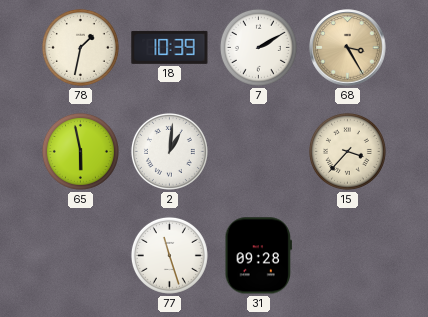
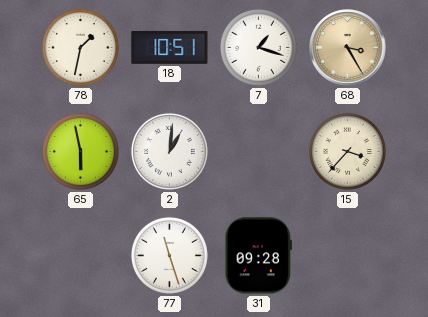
18: 10:39 -> 10:51
7: 2:10 -> 1:18
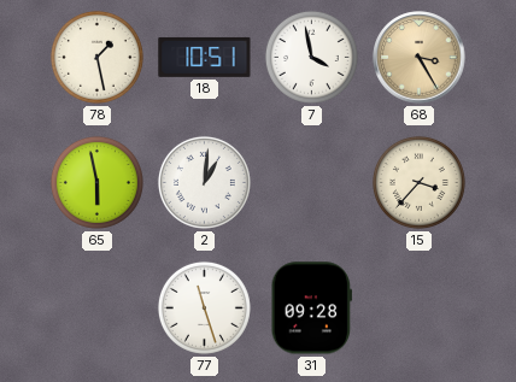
78: 1:32 -> 1:28
7: 1:18 -> 3:58
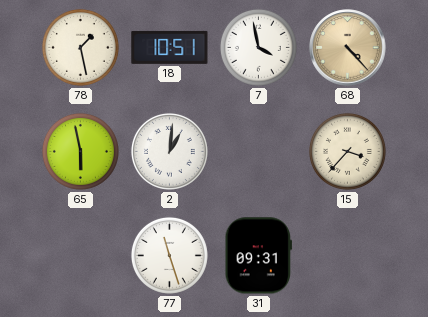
68: 3:25 -> 4:23
31: 09:28 -> 09:31
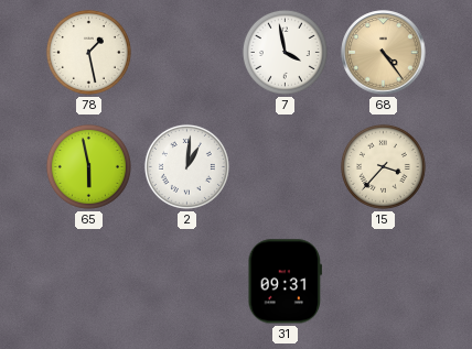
18: 10:51 -> none
68: 4:23 -> 4:24
77: 11:27 -> none
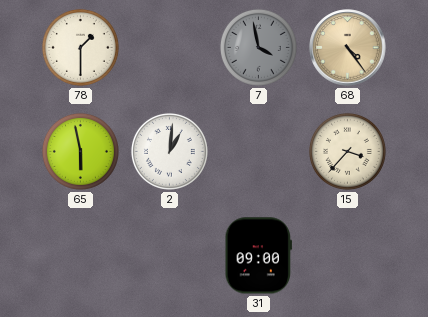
78: 1:28 -> 1:30
7 dial: white -> grey
31: 09:31 -> 09:00
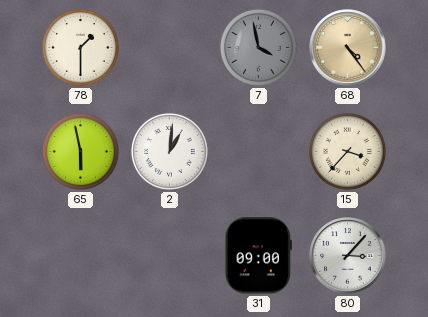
80: none -> 3:07
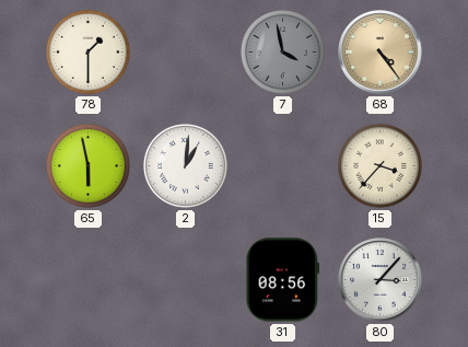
31: 09:00 -> 08:56
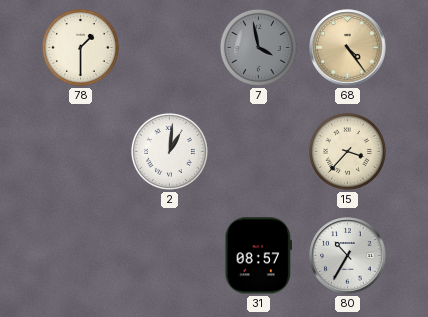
65: 5:58 -> none
31: 08:56 -> 08:57
80: 3:07 -> 10:35
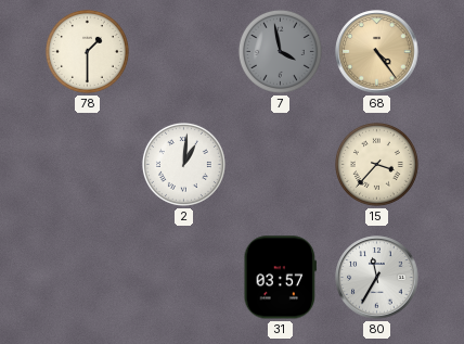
31: 08:57 -> 03:57
80: 10:35 -> 11:35
